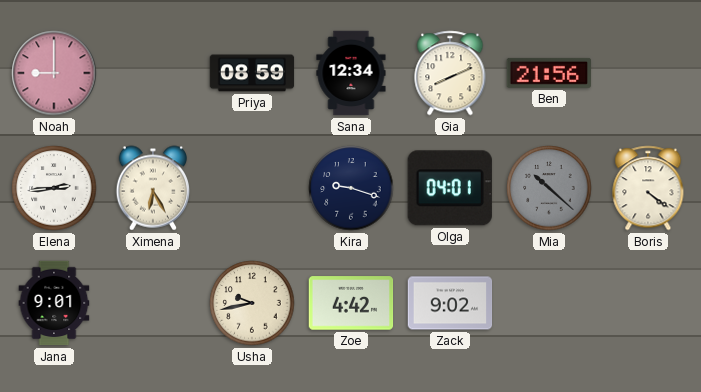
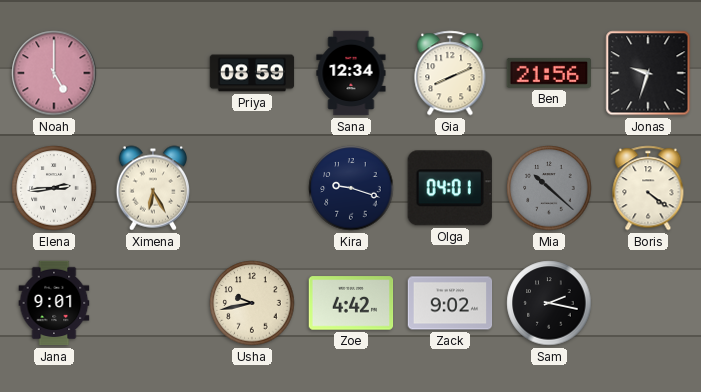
Noah: 9:00 -> 5:00
Jonas: none -> 9:33
Sam: none -> 2:17
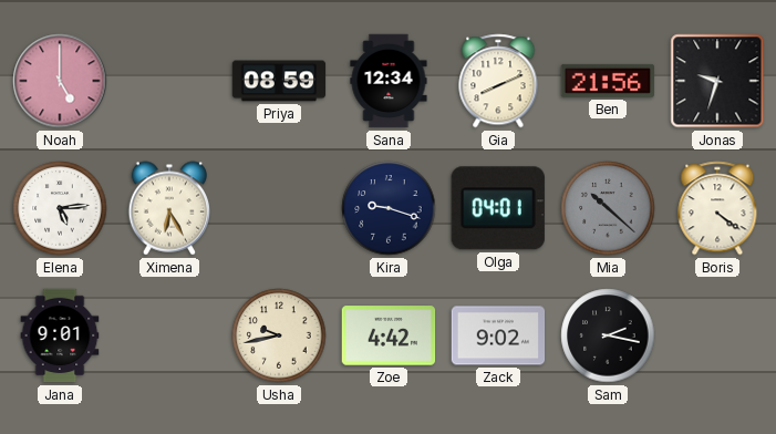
Elena: 2:44 -> 5:14
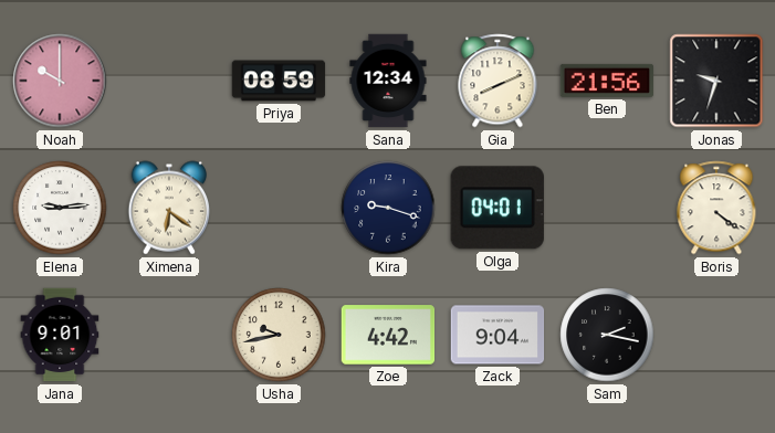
Noah: 5:00 -> 10:00
Elena: 5:14 -> 9:14
Ximena: 6:25 -> 6:21
Mia: 10:22 -> none
Zack: 9:02 -> 9:04
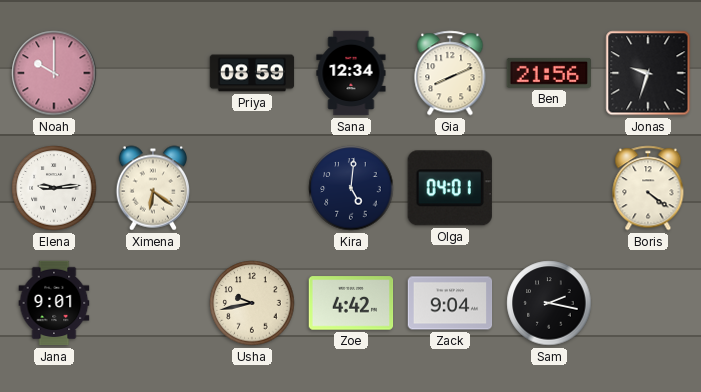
Kira: 9:18 -> 5:01
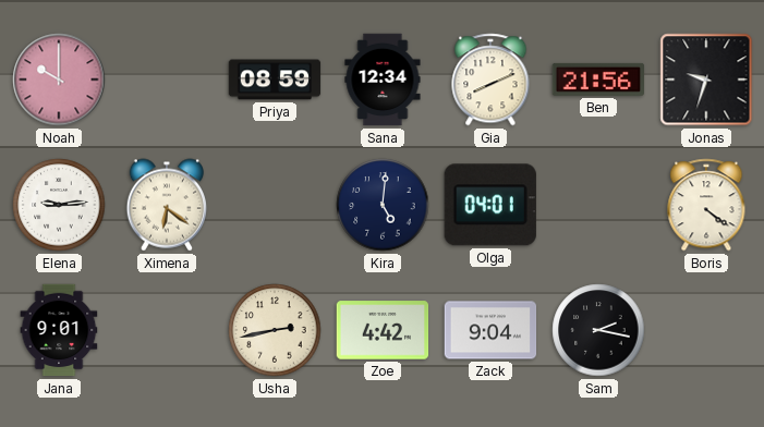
Usha: 9:43 -> 2:43
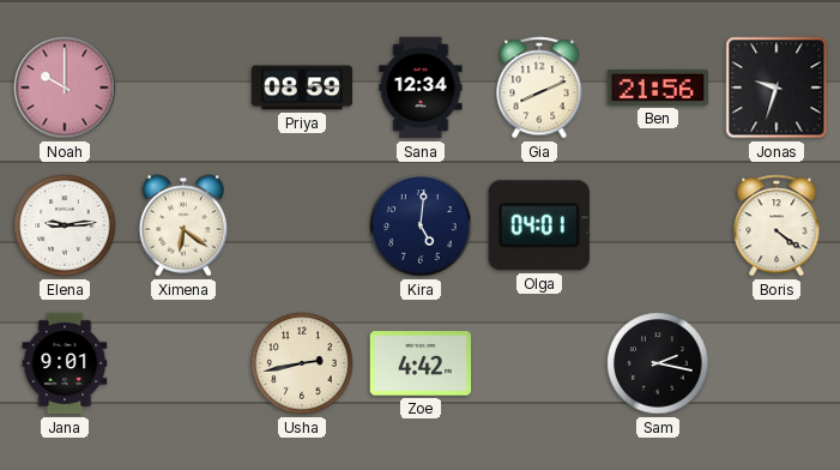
Zack: 9:04 -> none
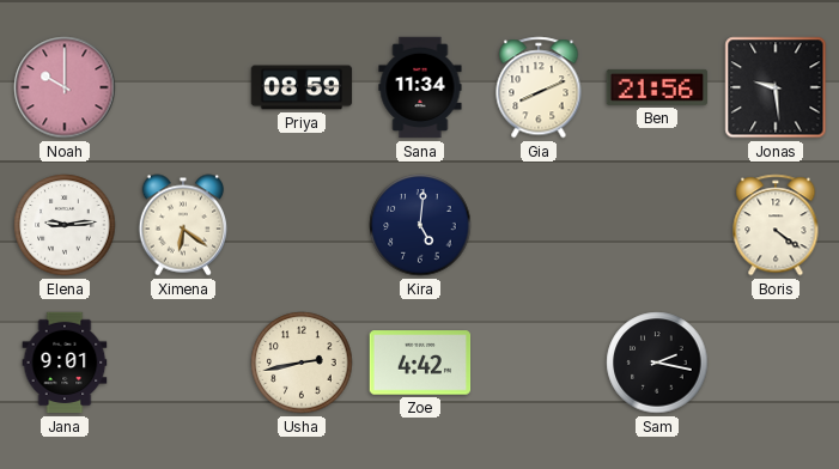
Sana: 12:34 -> 11:34
Jonas: 9:33 -> 9:29
Olga: 04:01 -> none
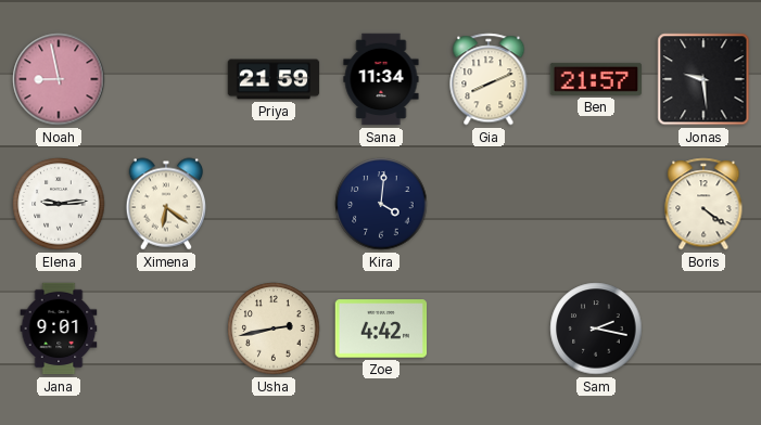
Noah: 10:00 -> 8:58
Priya: 08:59 -> 21:59
Ben: 21:56 -> 21:57
Kira: 5:01 -> 4:01
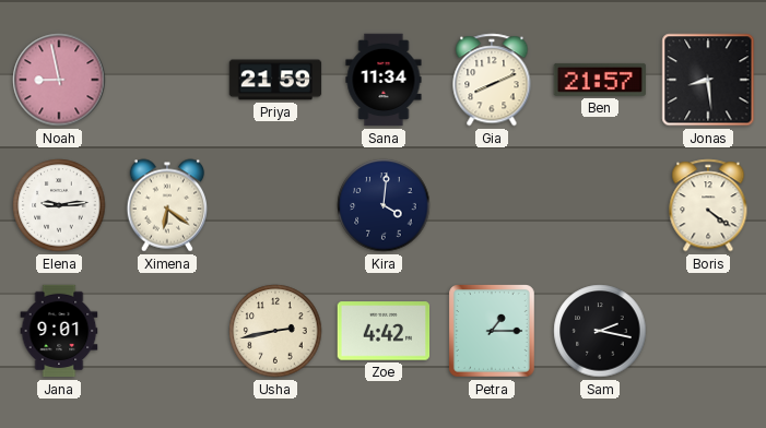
Jonas: 9:29 -> 8:29
Petra: none -> 1:15
